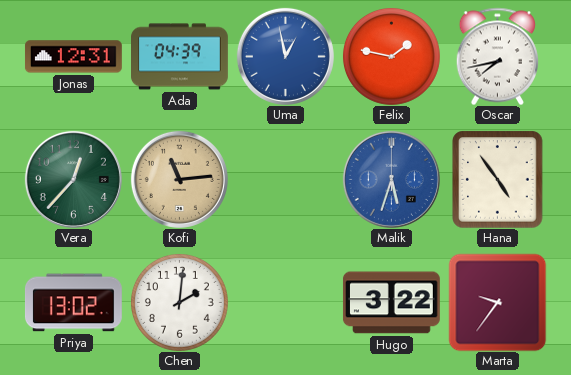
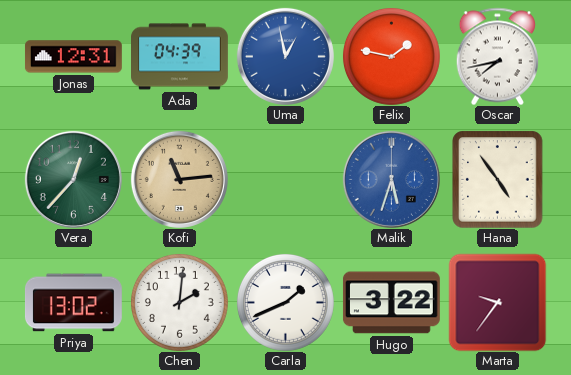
Carla: none -> 1:41
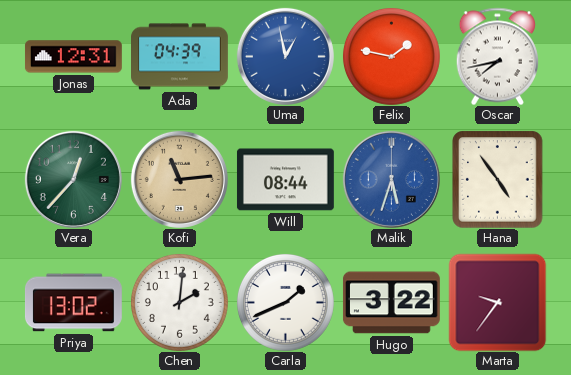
Will: none -> 08:44
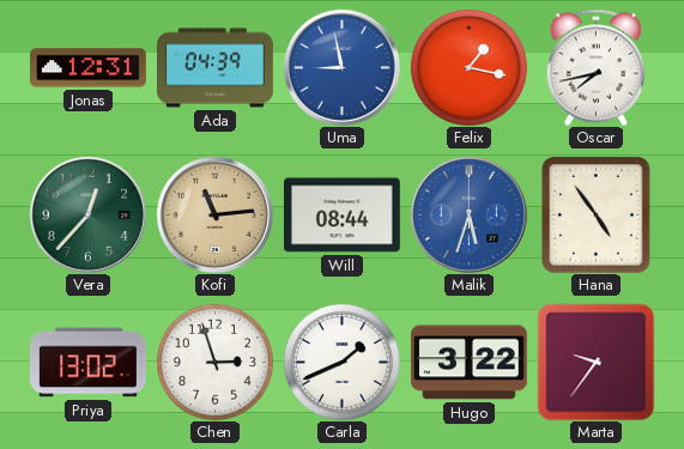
Uma: 12:58 -> 8:58
Felix: 1:47 -> 1:17
Chen: 2:01 -> 2:57
